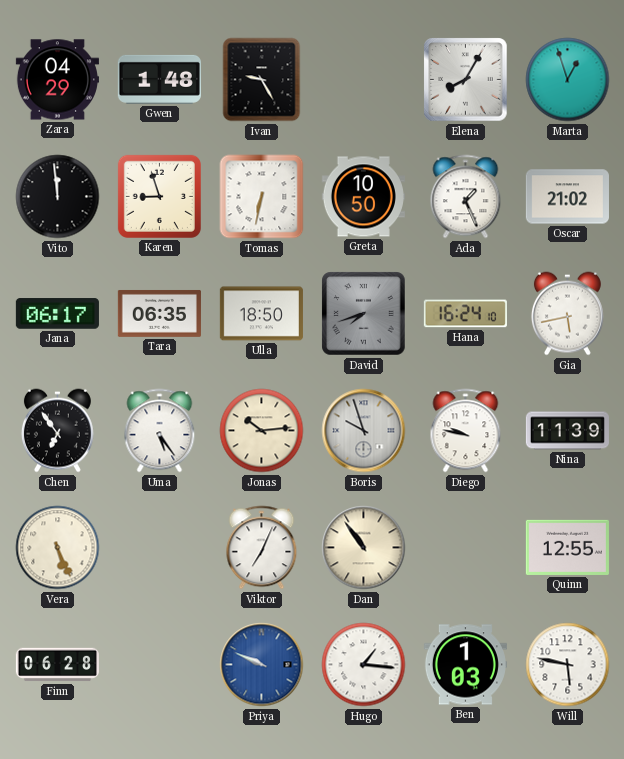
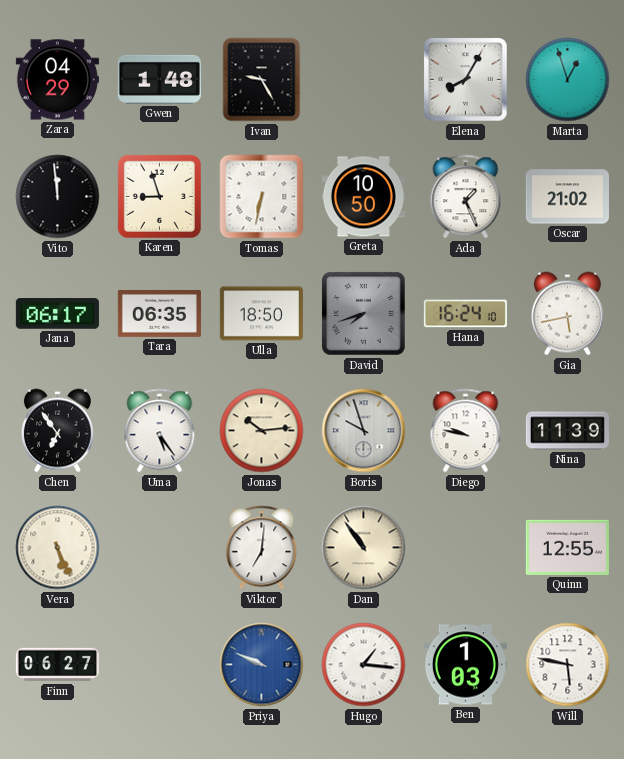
Viktor: 7:04 -> 7:01
Finn: 06:28 -> 06:27
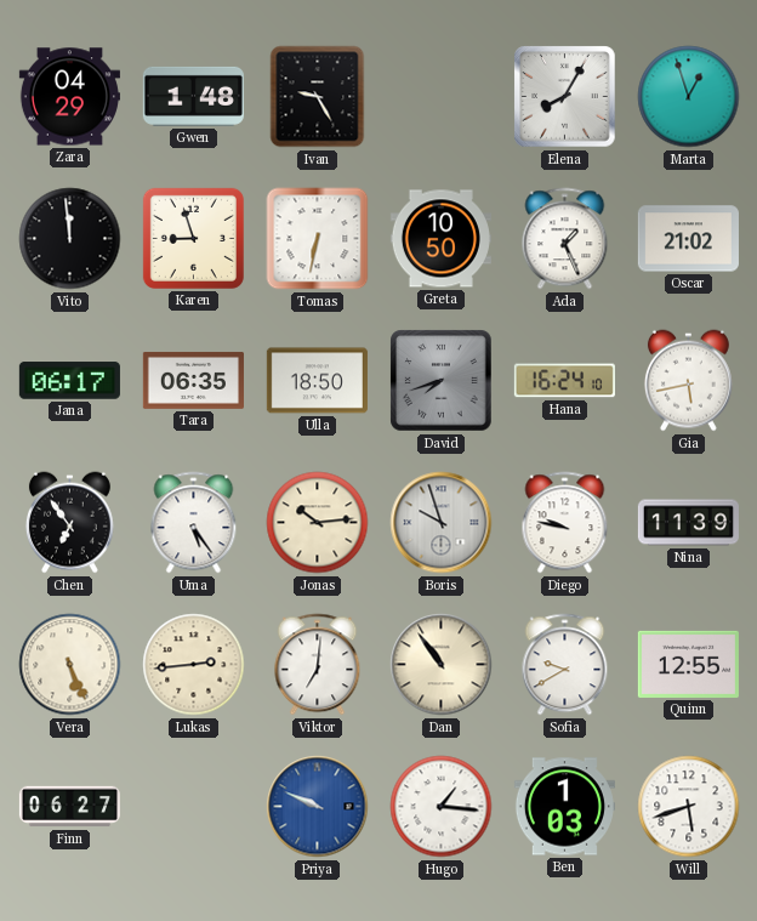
Lukas: none -> 2:44
Sofia: none -> 9:40
Will: 5:47 -> 5:42
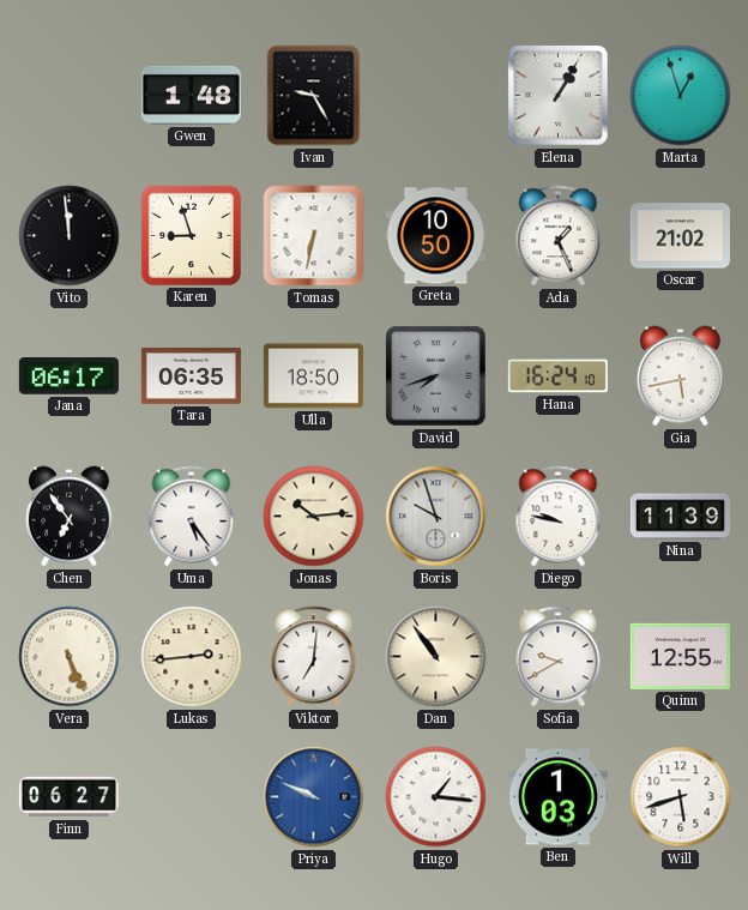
Zara: 04:29 -> none
Elena: 8:05 -> 1:05
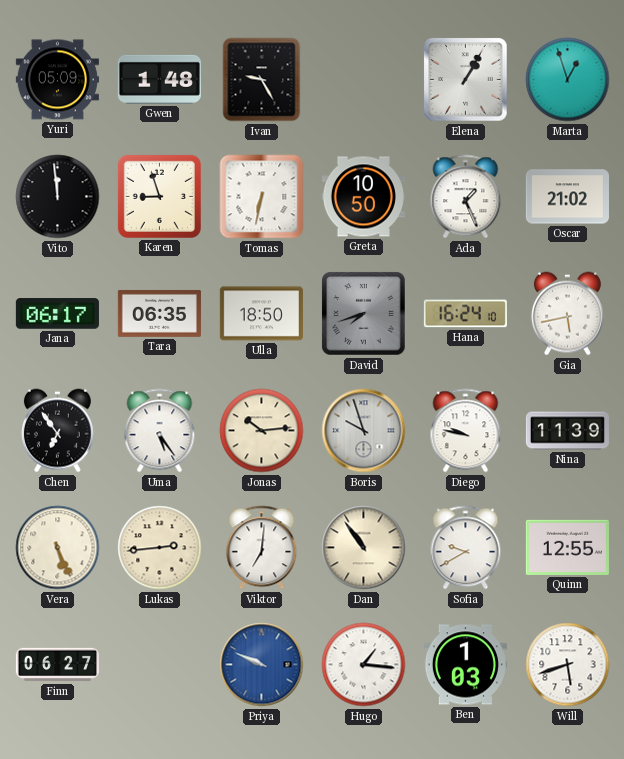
Yuri: none -> 05:09
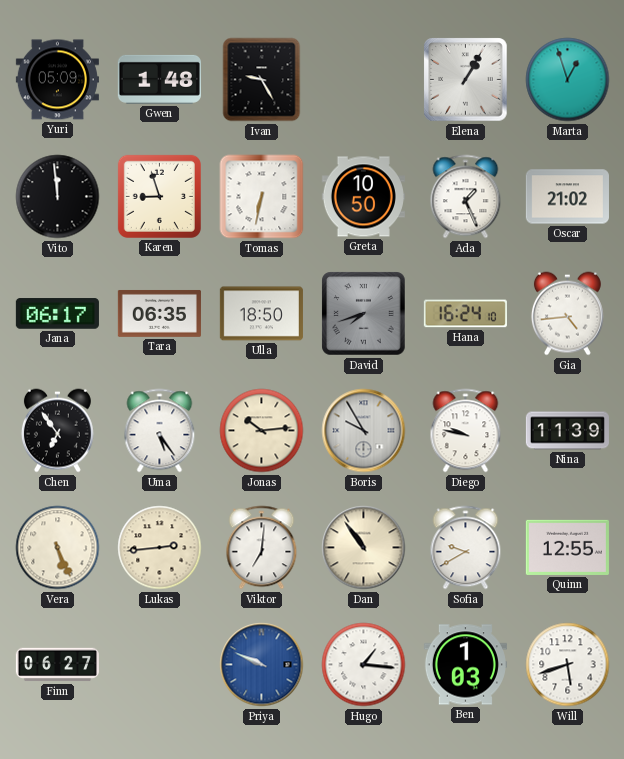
Gia: 5:43 -> 4:44
Boris: 9:57 -> 9:55
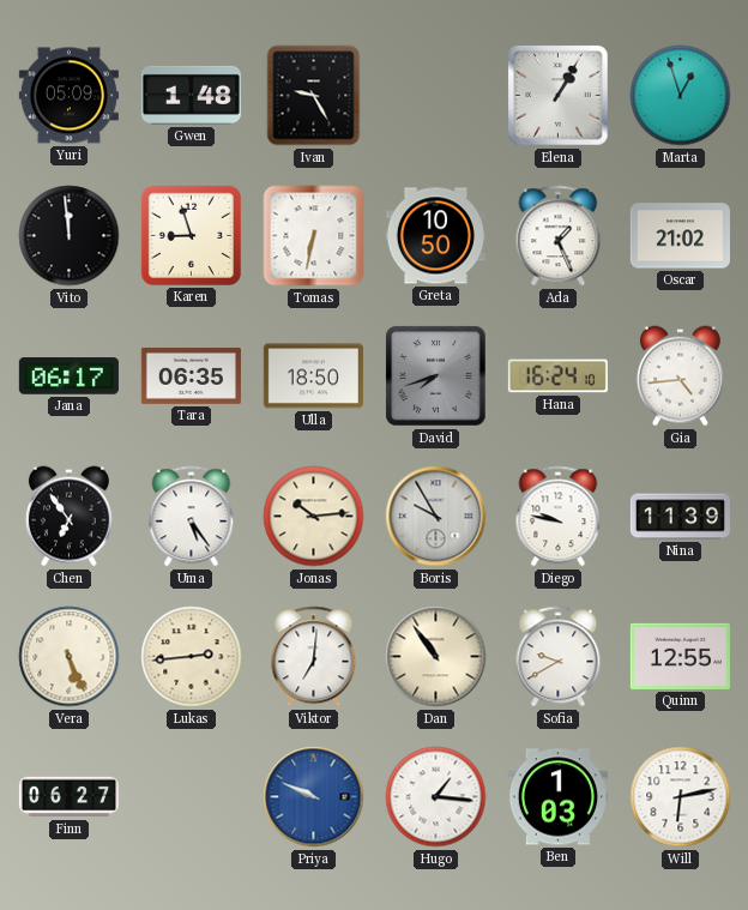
Will: 5:42 -> 6:13
